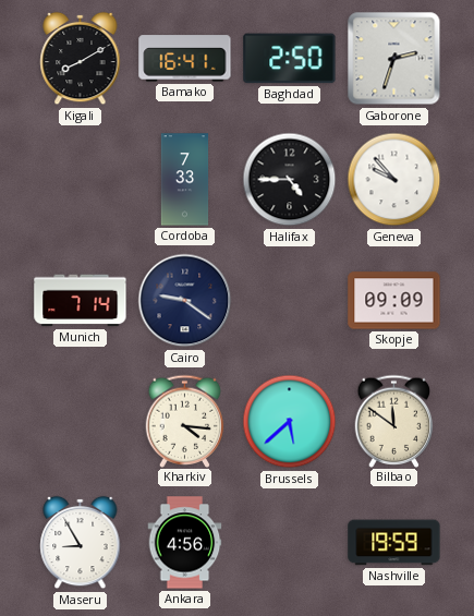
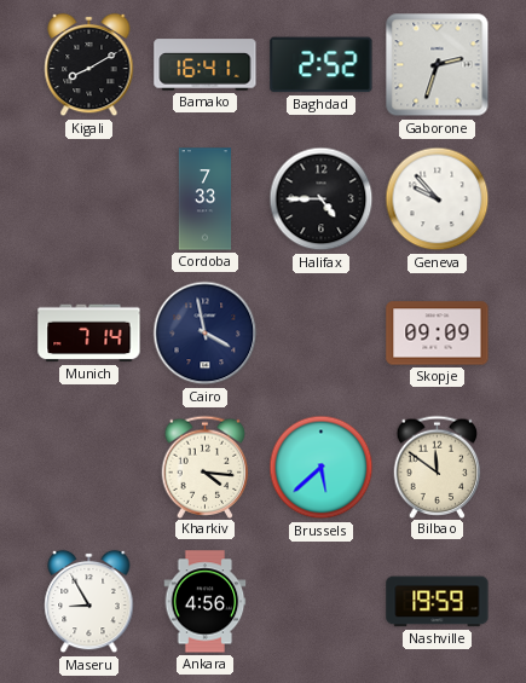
Baghdad: 2:50 -> 2:52
Cairo: 9:21 -> 3:58
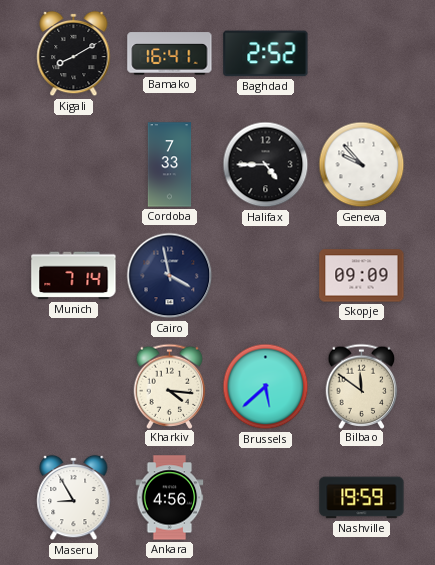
Gaborone: 2:33 -> none
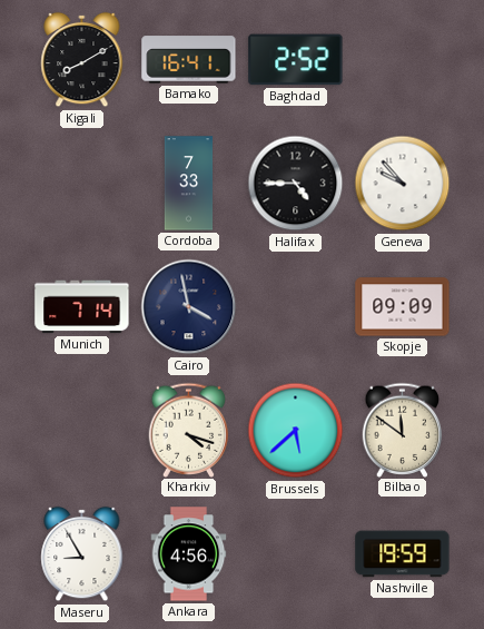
Kharkiv: 4:16 -> 4:18
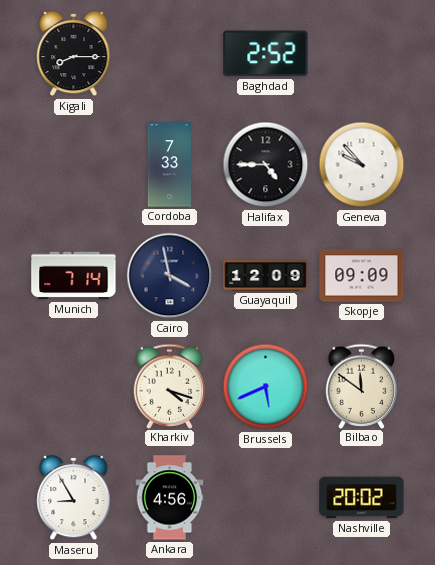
Kigali: 8:10 -> 8:15
Bamako: 16:41 -> none
Guayaquil: none -> 12:09
Brussels: 5:38 -> 5:41
Nashville: 19:59 -> 20:02
